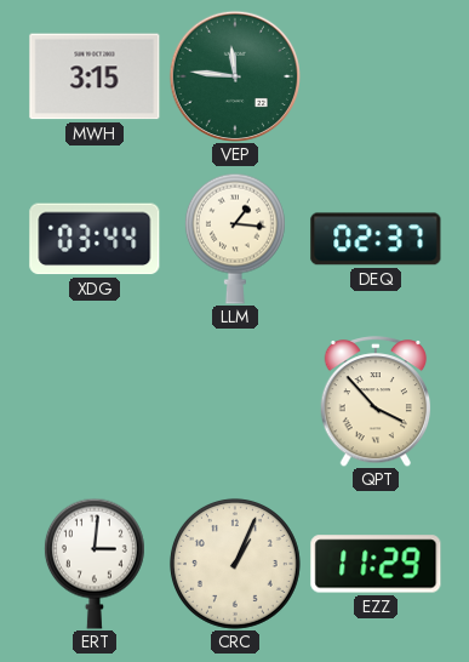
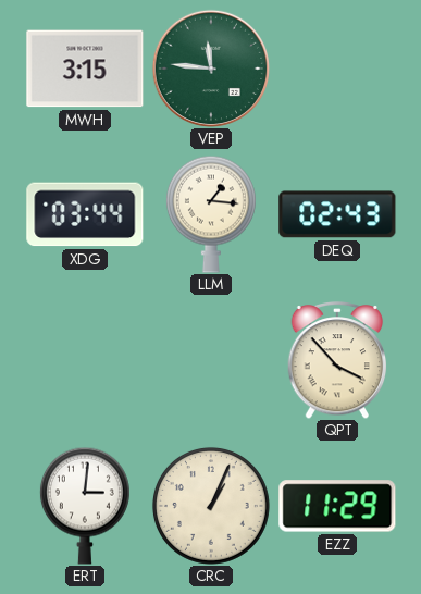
DEQ: 02:37 -> 02:43
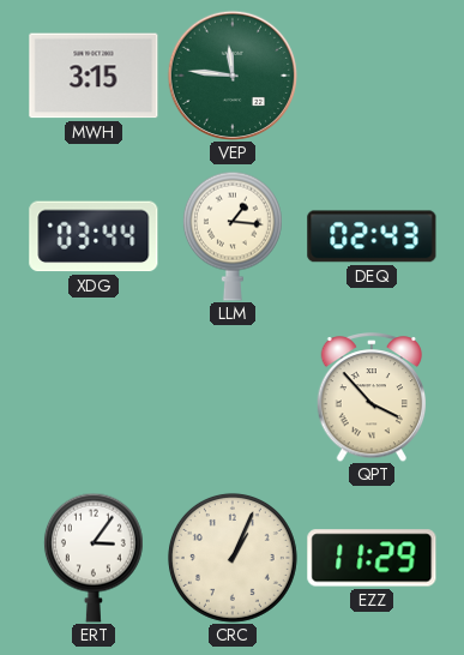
ERT: 3:01 -> 3:06
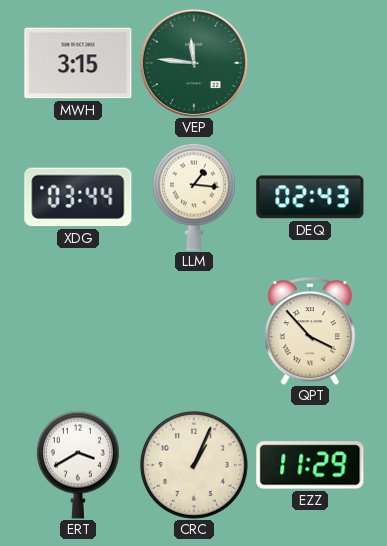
ERT: 3:06 -> 3:40
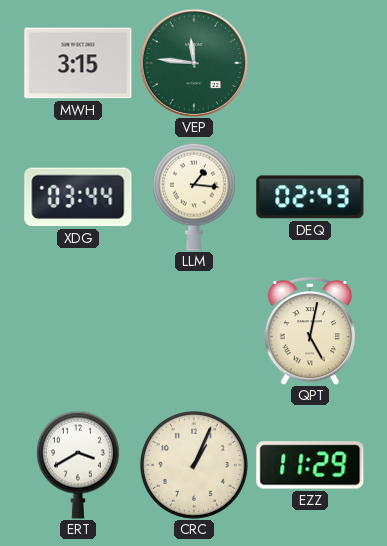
QPT: 3:53 -> 5:02
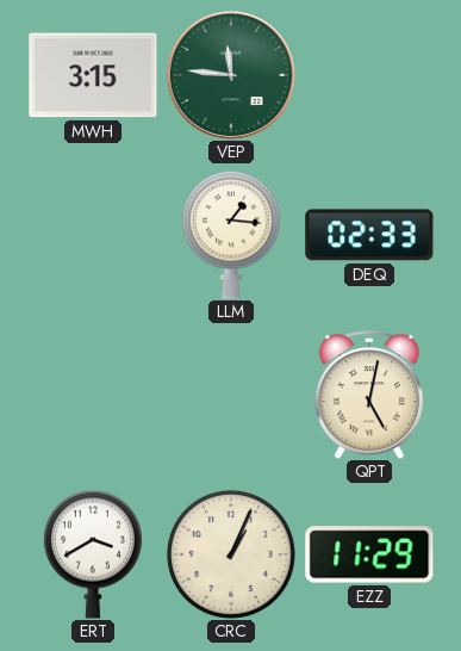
XDG: 03:44 -> none
DEQ: 02:43 -> 02:33
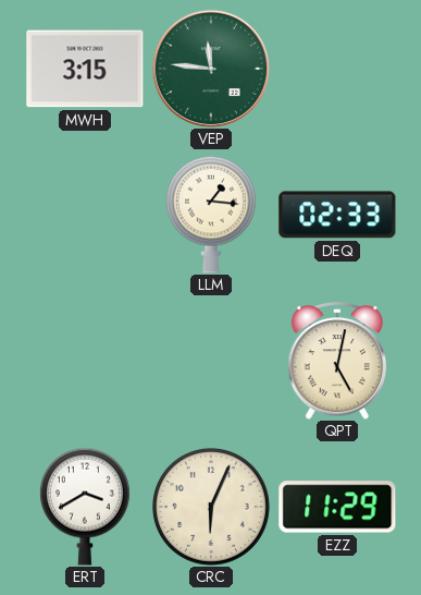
CRC: 1:04 -> 6:04
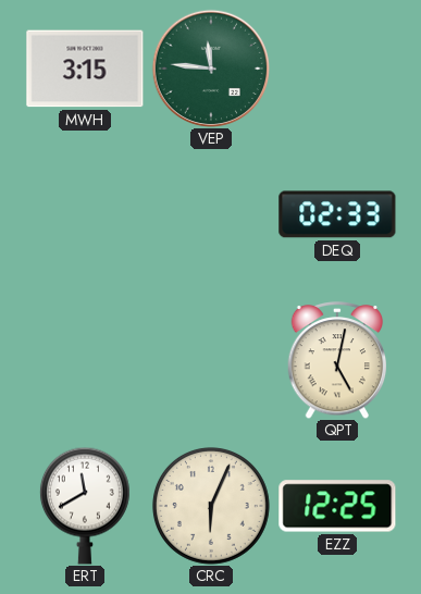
LLM: 1:16 -> none
ERT: 3:40 -> 11:40
EZZ: 11:29 -> 12:25
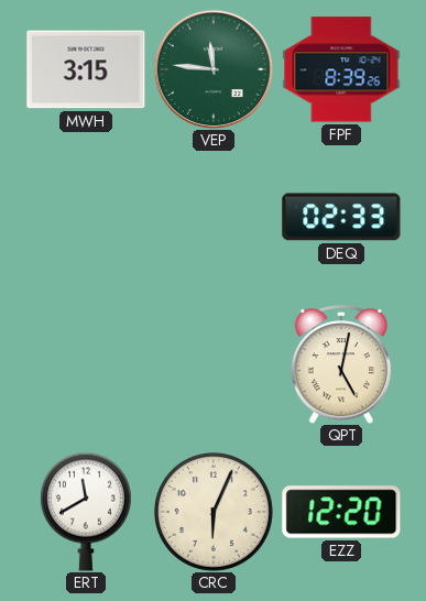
FPF: none -> 8:39
EZZ: 12:25 -> 12:20
